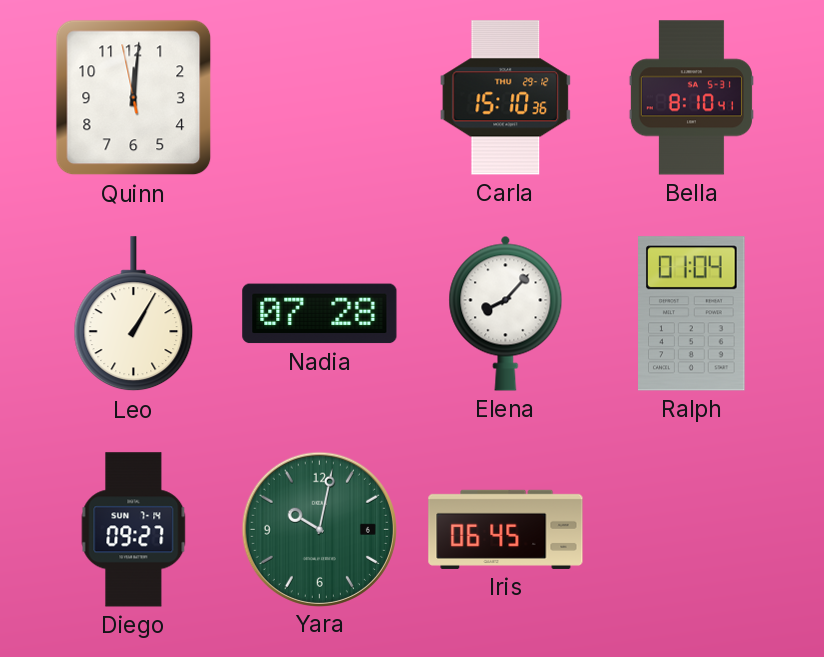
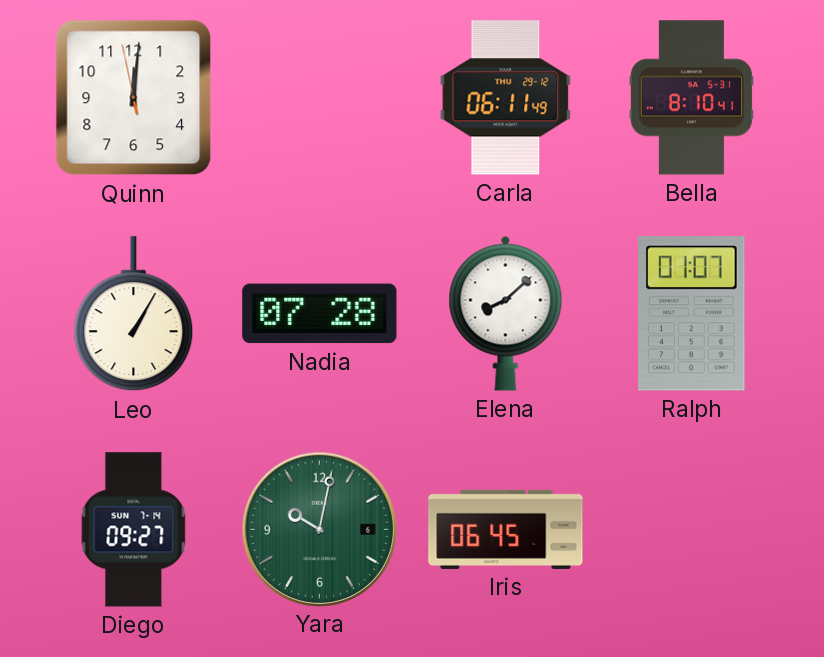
Carla: 15:10 -> 06:11
Elena: 8:07 -> 8:08
Ralph: 01:04 -> 01:07
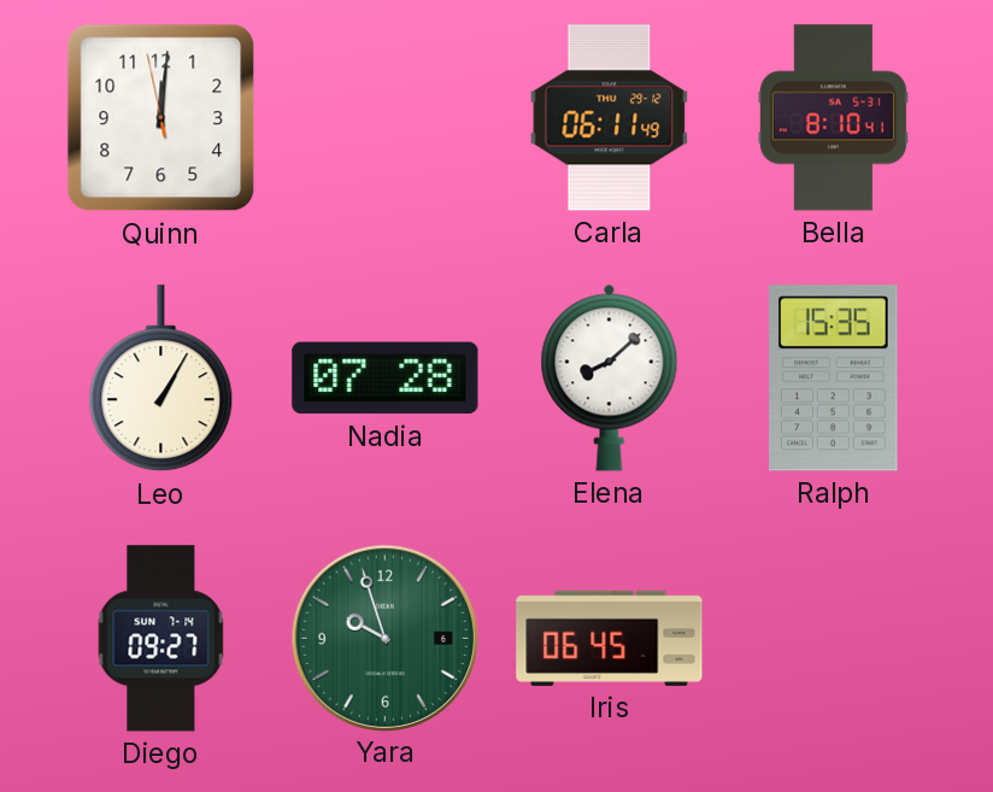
Ralph: 01:07 -> 15:35
Yara: 10:02 -> 9:57
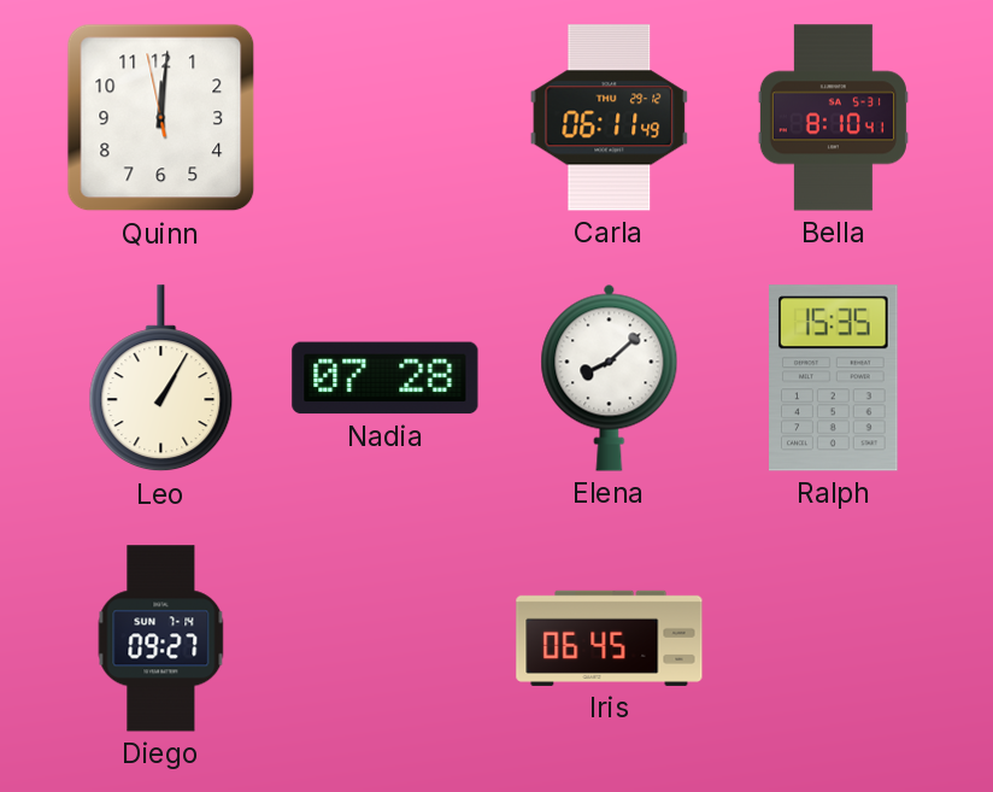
Yara: 9:57 -> none
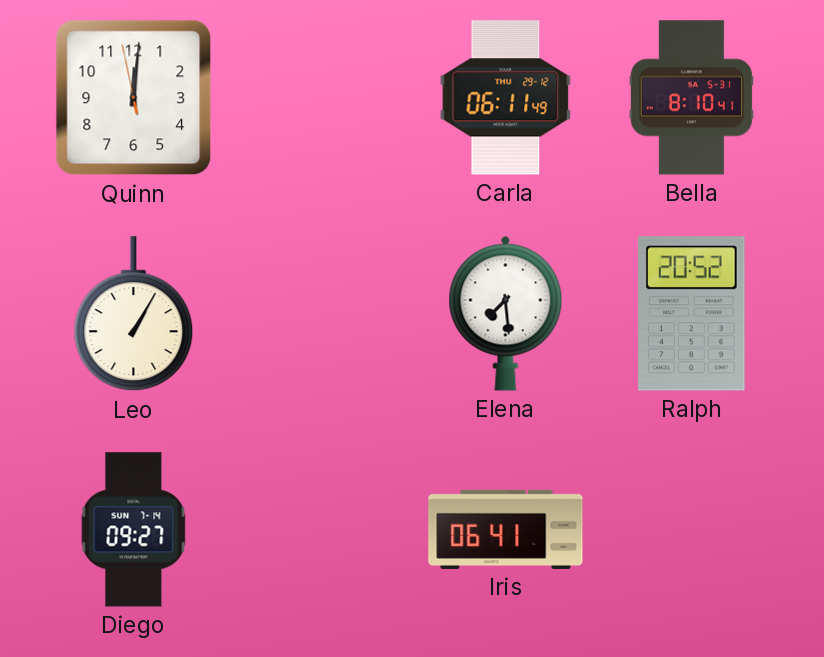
Nadia: 07:28 -> none
Elena: 8:08 -> 7:29
Ralph: 15:35 -> 20:52
Iris: 06:45 -> 06:41
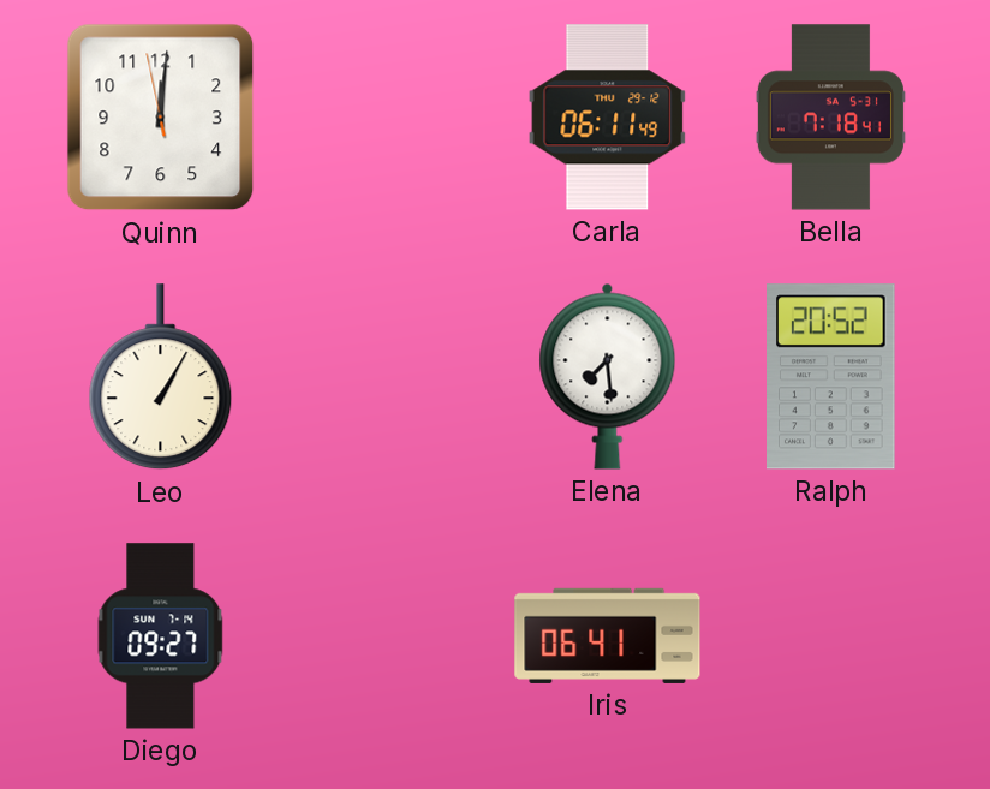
Bella: 8:10 -> 7:18
